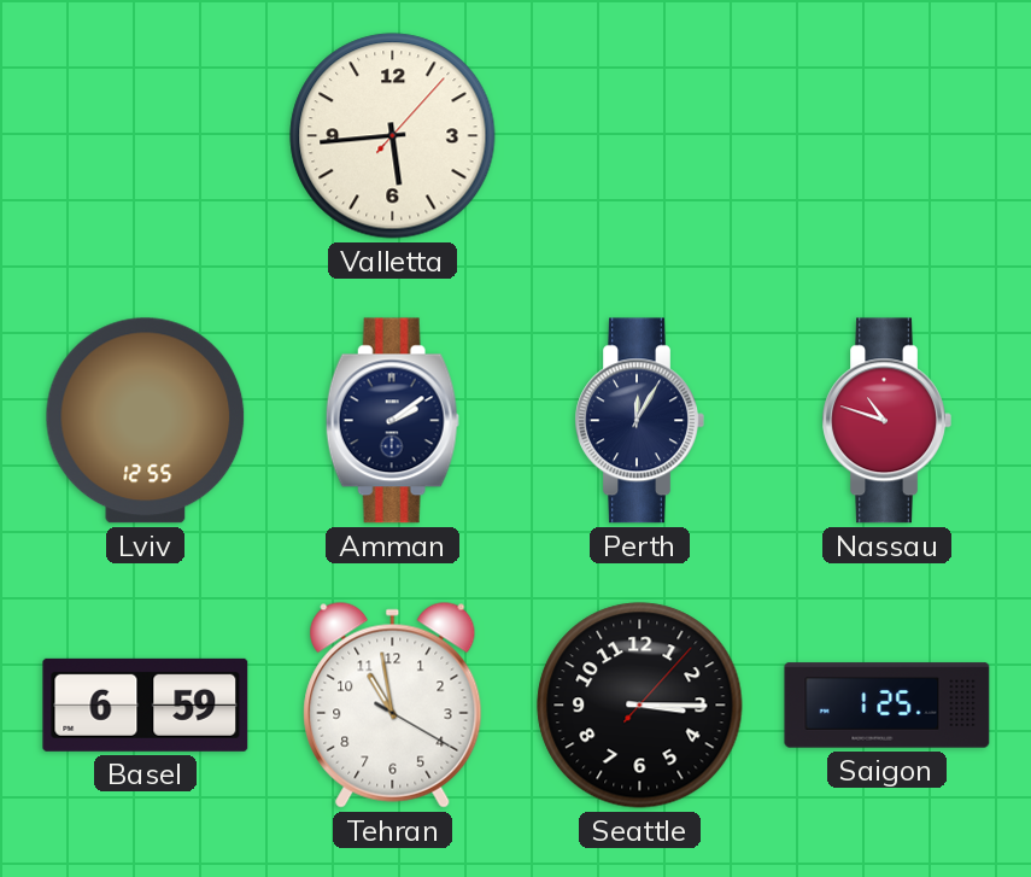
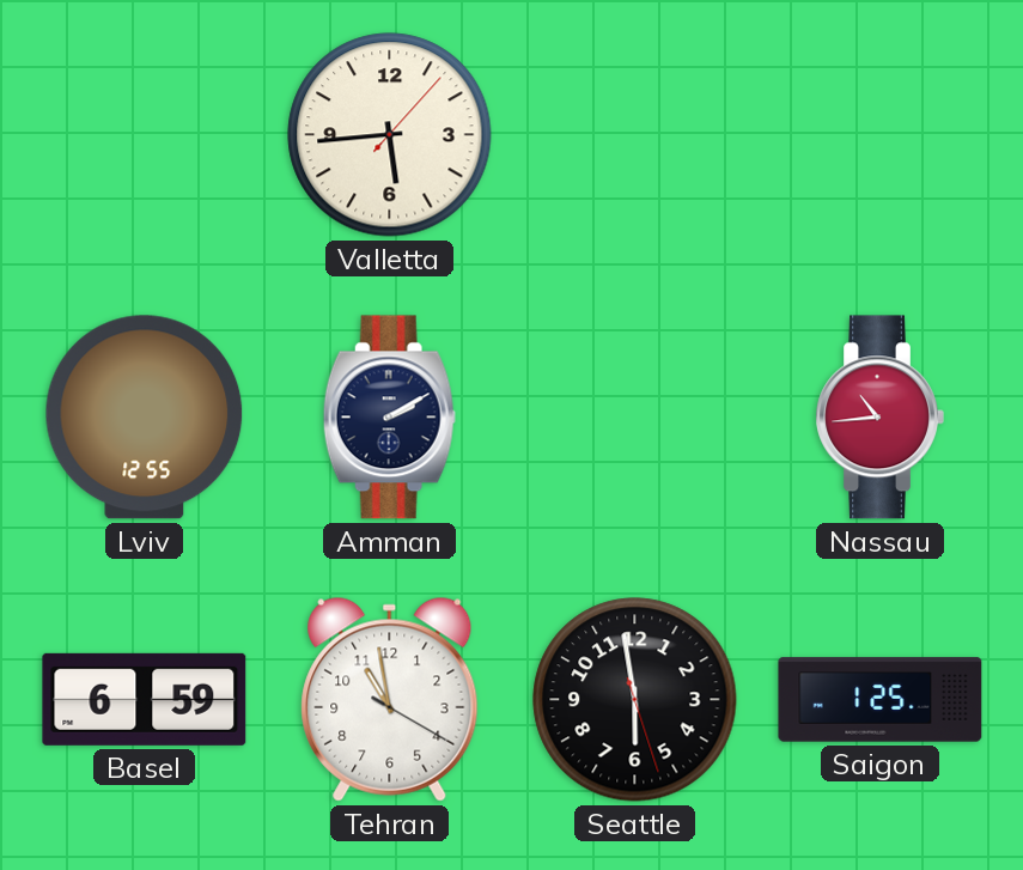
Amman: 2:09 -> 2:10
Perth: 12:05 -> none
Nassau: 10:48 -> 10:44
Seattle: 3:15 -> 5:58
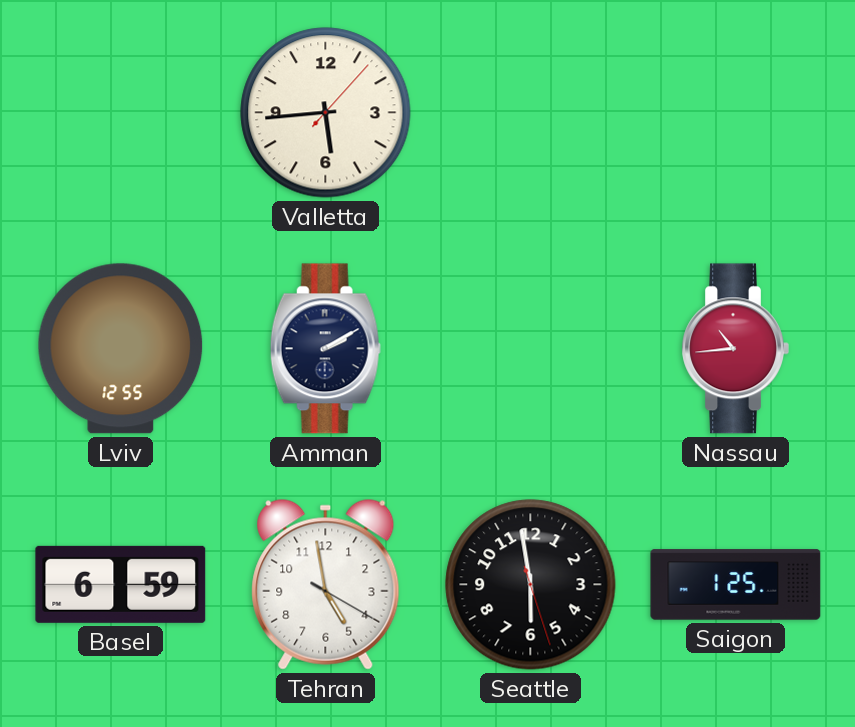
Tehran: 10:58 -> 4:58
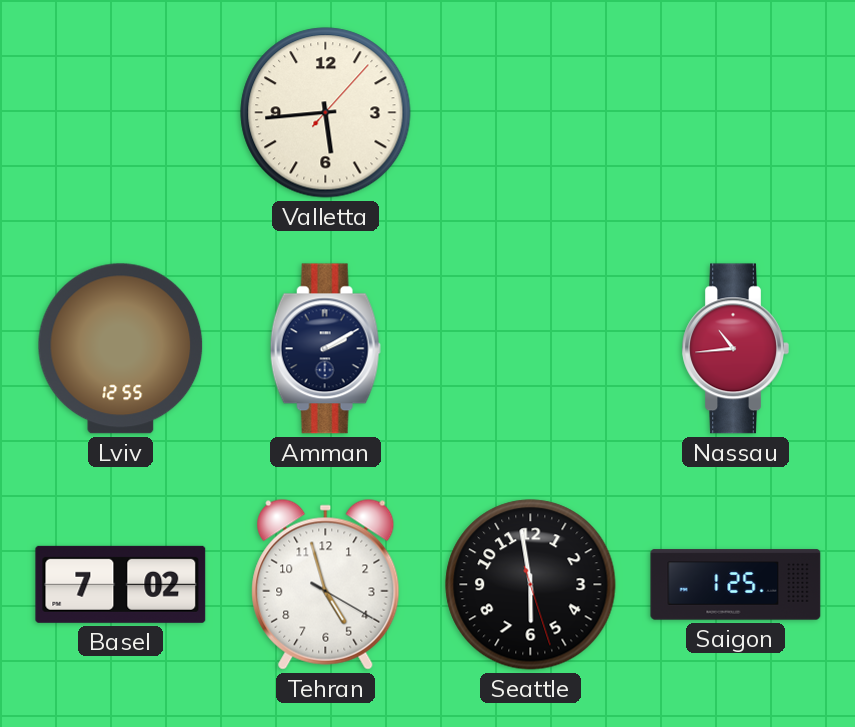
Basel: 6:59 -> 7:02
Tehran: 4:58 -> 4:57
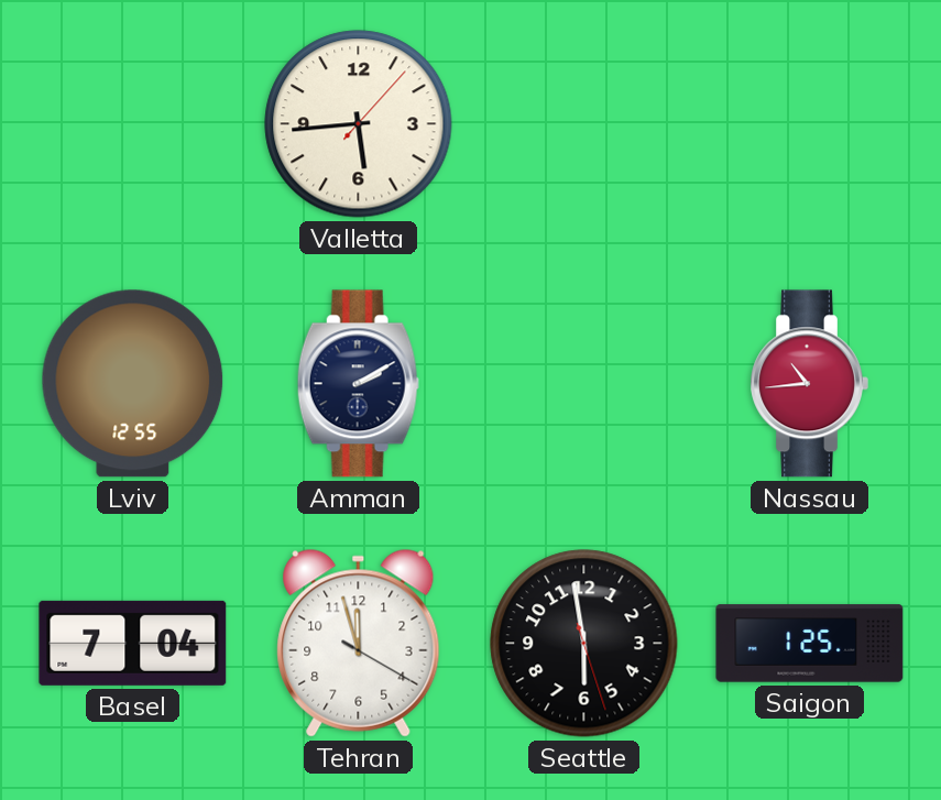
Basel: 7:02 -> 7:04
Tehran: 4:57 -> 11:57
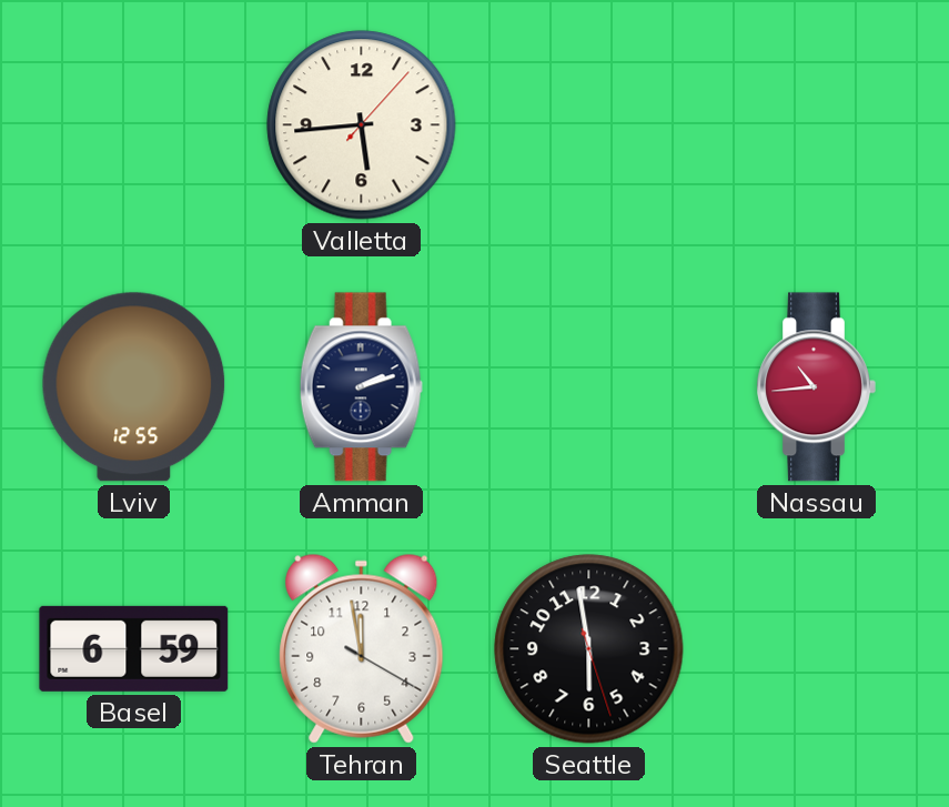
Amman: 2:10 -> 2:12
Basel: 7:04 -> 6:59
Tehran: 11:57 -> 11:58
Saigon: 1:25 -> none
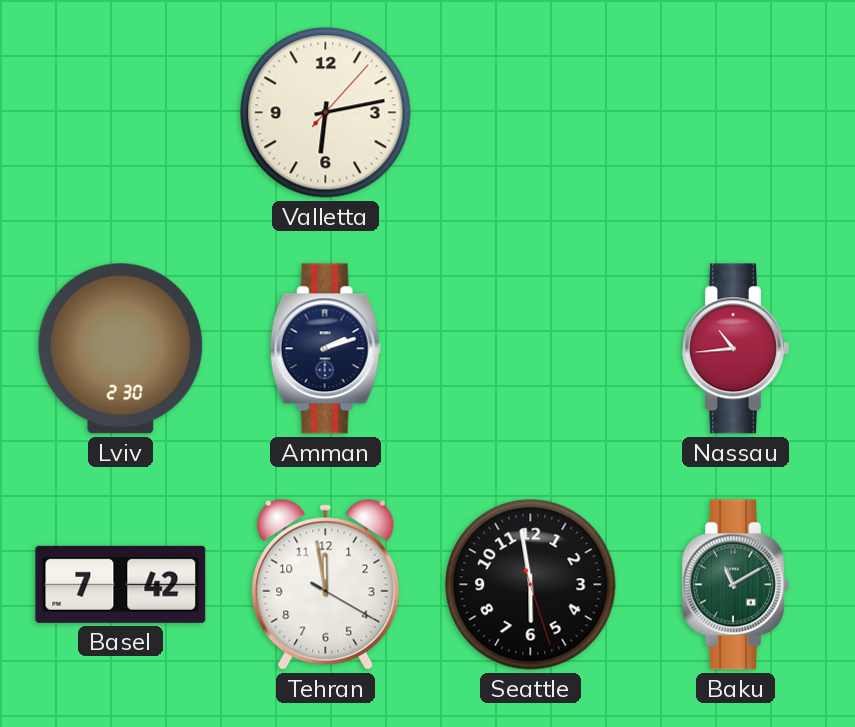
Valletta: 5:44 -> 6:13
Lviv: 12:55 -> 2:30
Basel: 6:59 -> 7:42
Baku: none -> 11:10
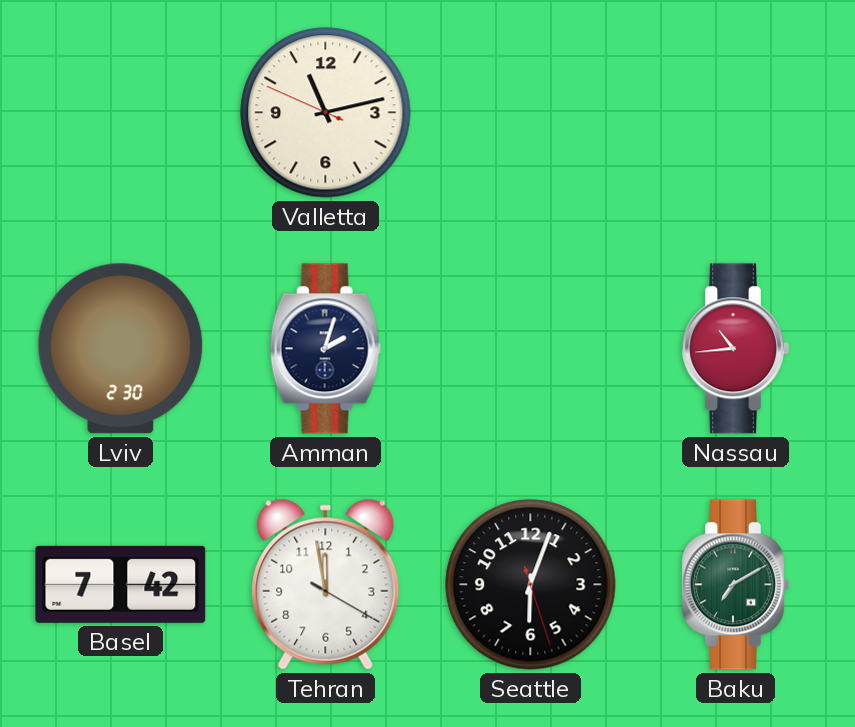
Valletta: 6:13 -> 11:12
Amman: 2:12 -> 2:03
Seattle: 5:58 -> 6:03
Baku: 11:10 -> 7:10
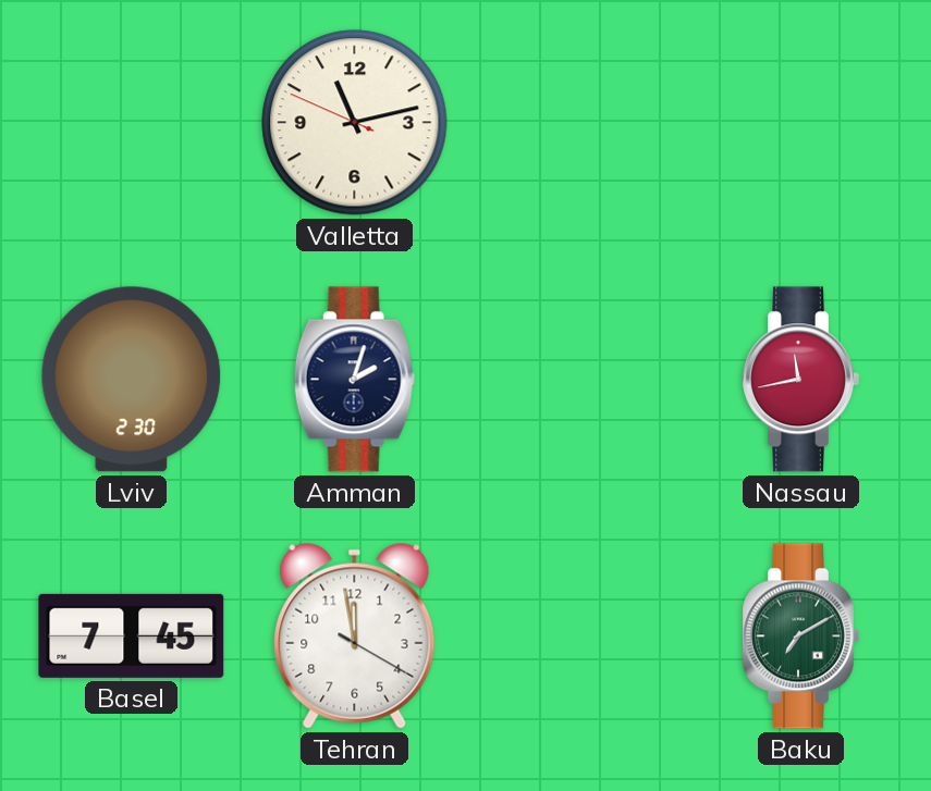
Nassau: 10:44 -> 11:43
Basel: 7:42 -> 7:45
Seattle: 6:03 -> none
